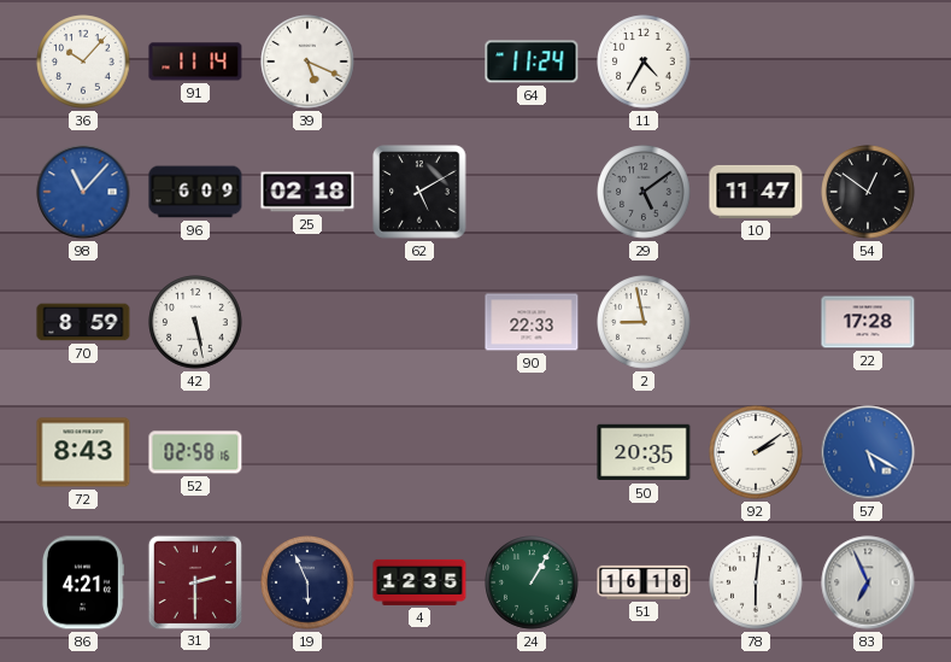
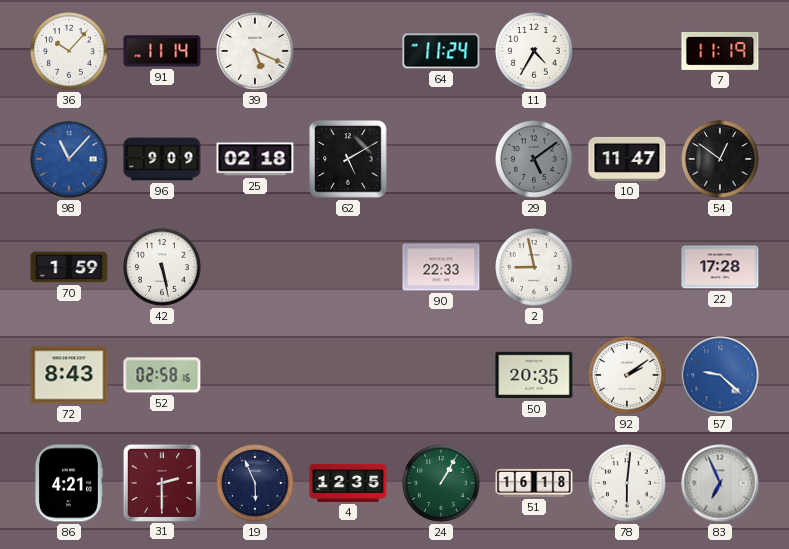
7: none -> 11:19
96: 6:09 -> 9:09
70: 8:59 -> 1:59
57: 5:20 -> 9:22
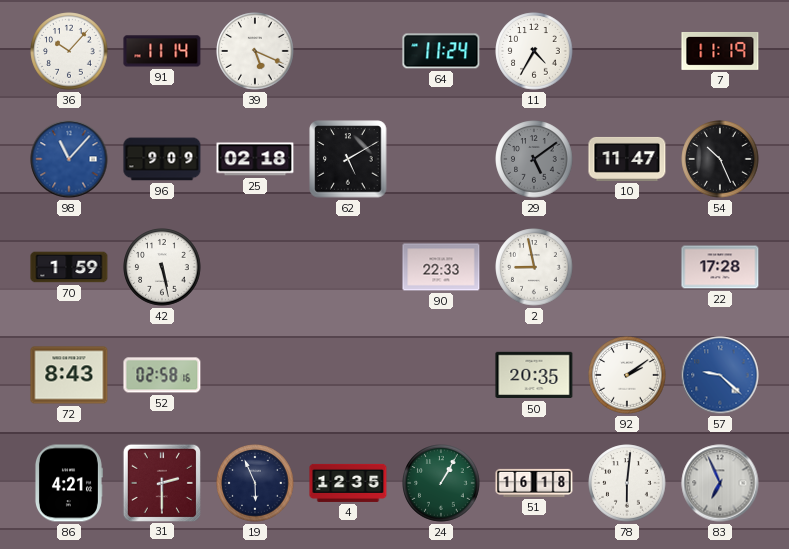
54: 12:51 -> 10:26
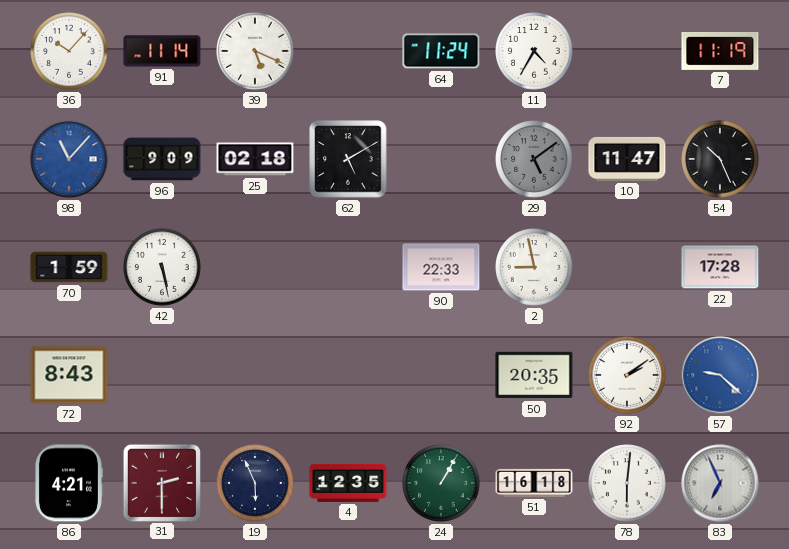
52: 02:58 -> none
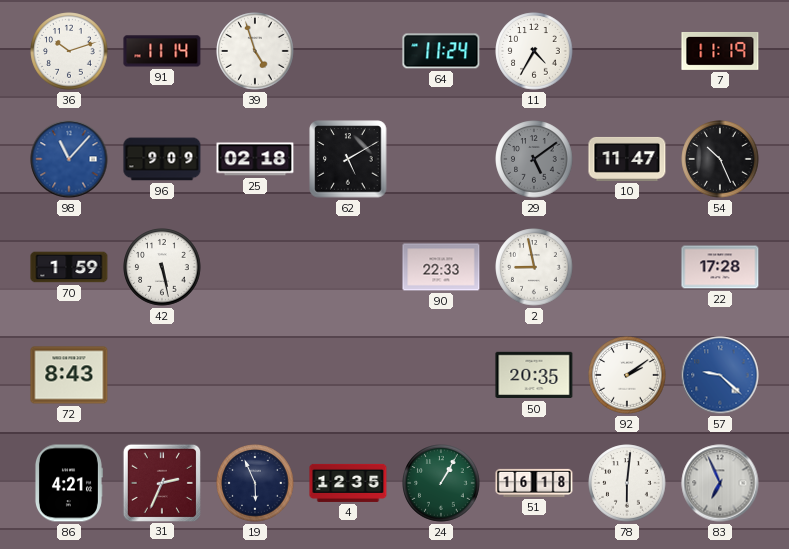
36: 10:07 -> 10:12
39: 5:19 -> 4:57
31: 2:30 -> 2:34
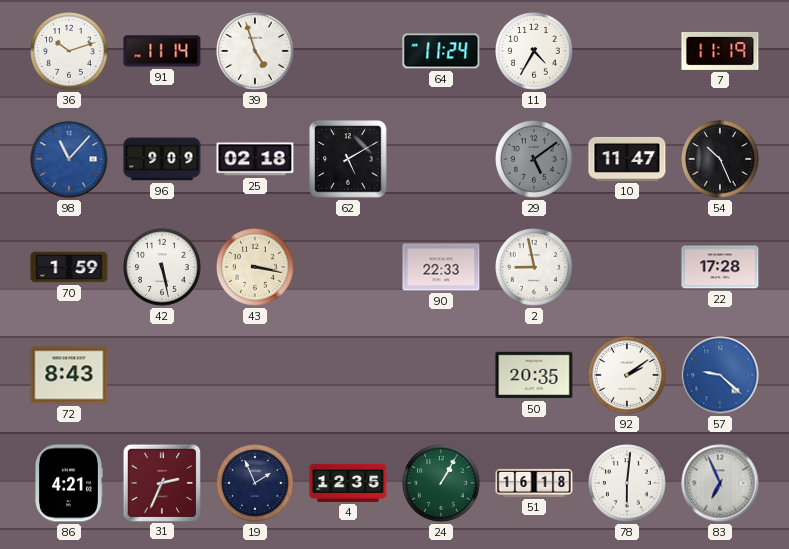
43: none -> 3:17
19: 5:56 -> 1:56
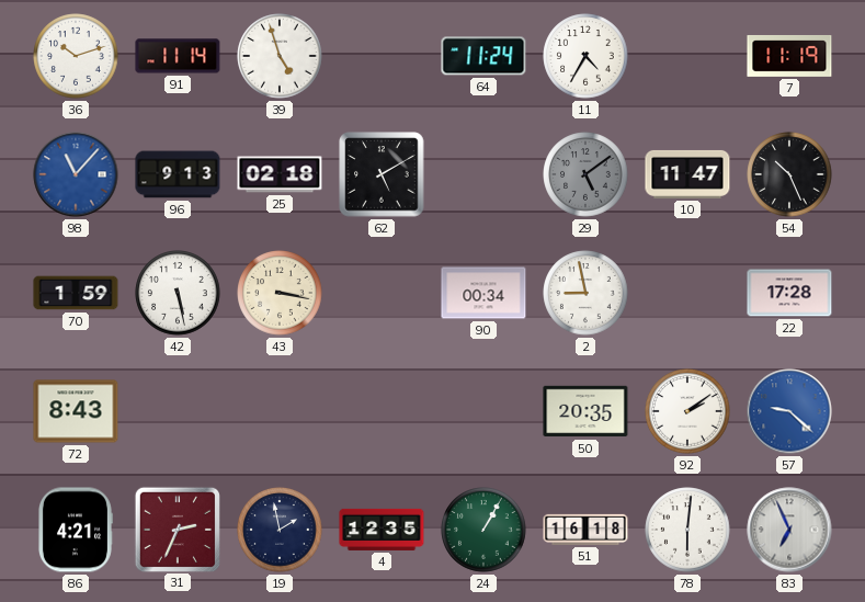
96: 9:09 -> 9:13
90: 22:33 -> 00:34
19: 1:56 -> 1:58
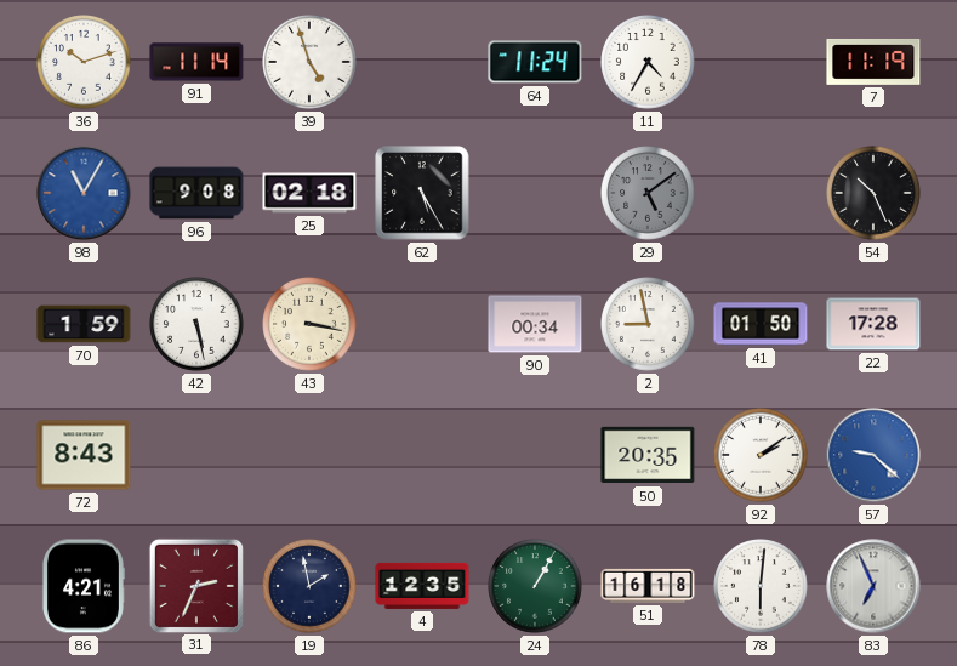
98: 11:07 -> 11:05
96: 9:13 -> 9:08
62: 5:10 -> 5:25
10: 11:47 -> none
41: none -> 01:50
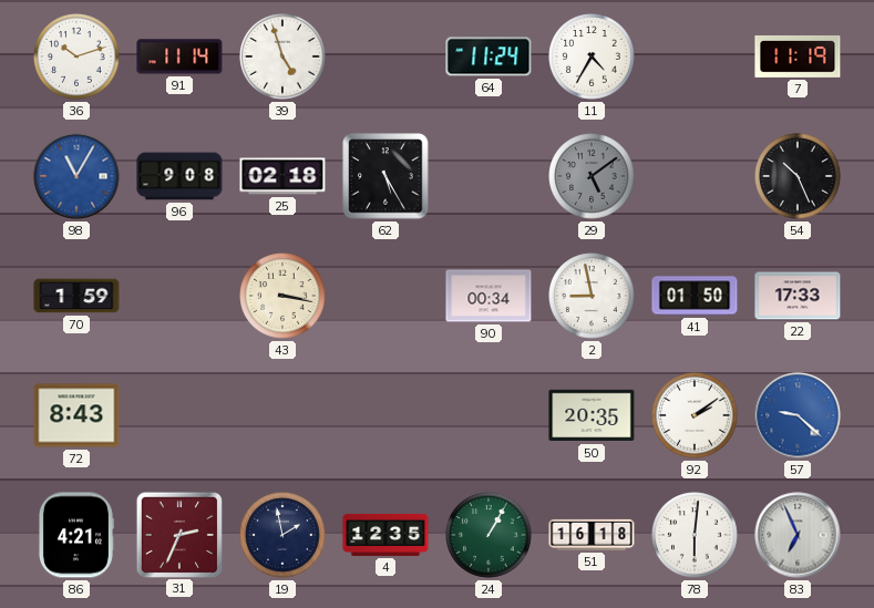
42: 5:28 -> none
22: 17:28 -> 17:33
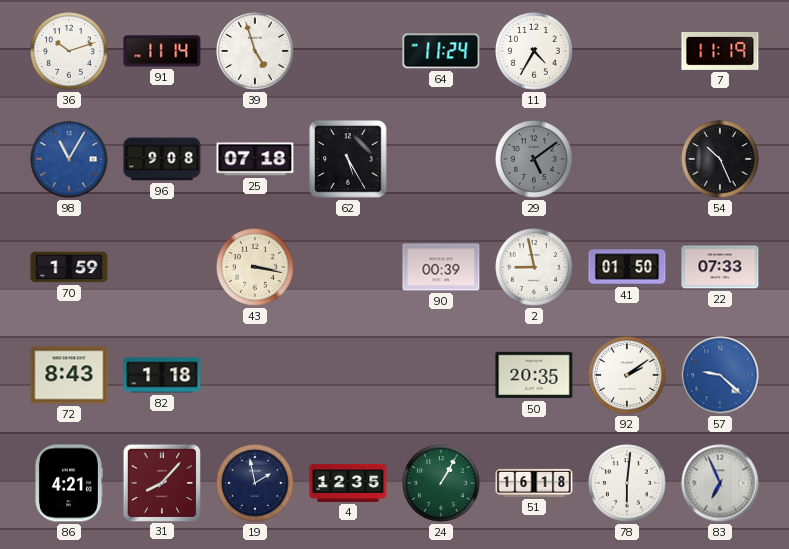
25: 02:18 -> 07:18
90: 00:34 -> 00:39
22: 17:33 -> 07:33
82: none -> 1:18
31: 2:34 -> 8:07
